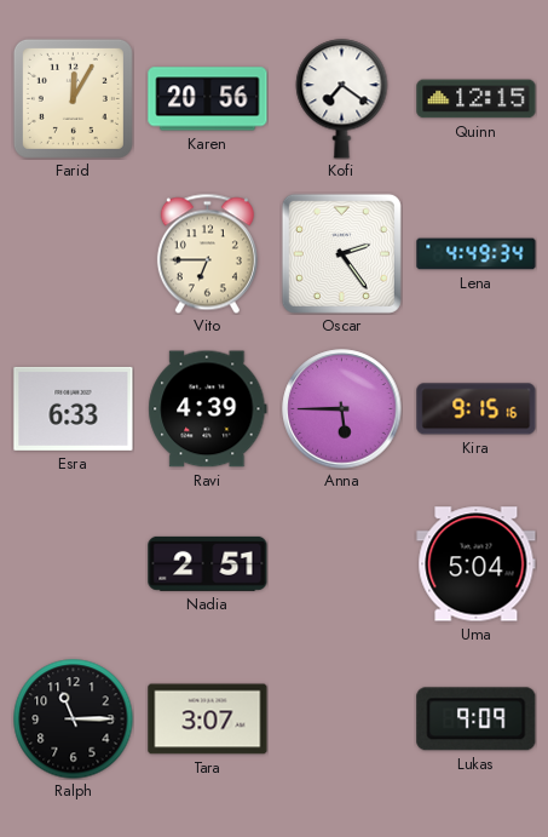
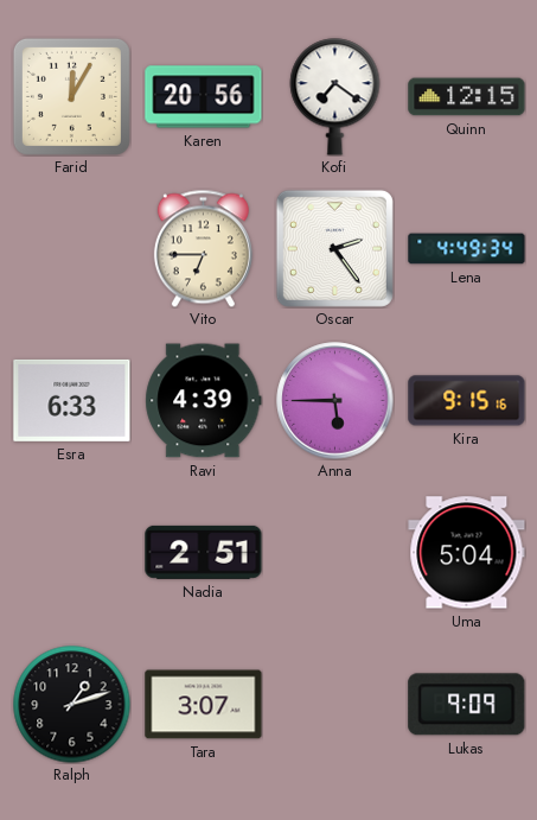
Ralph: 11:15 -> 1:12
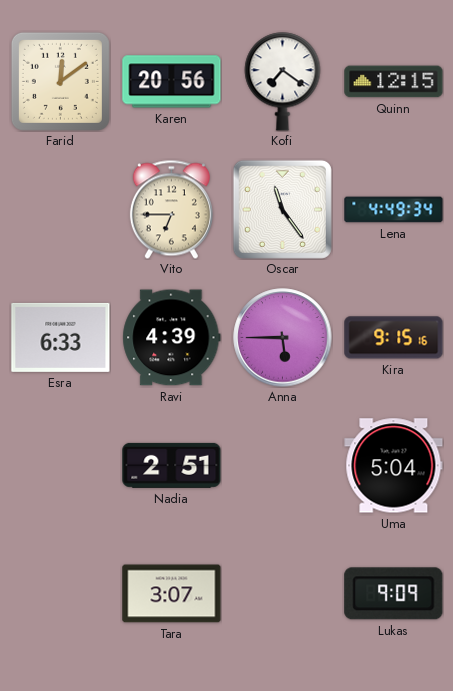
Farid: 12:05 -> 12:09
Oscar: 2:24 -> 11:24
Ralph: 1:12 -> none
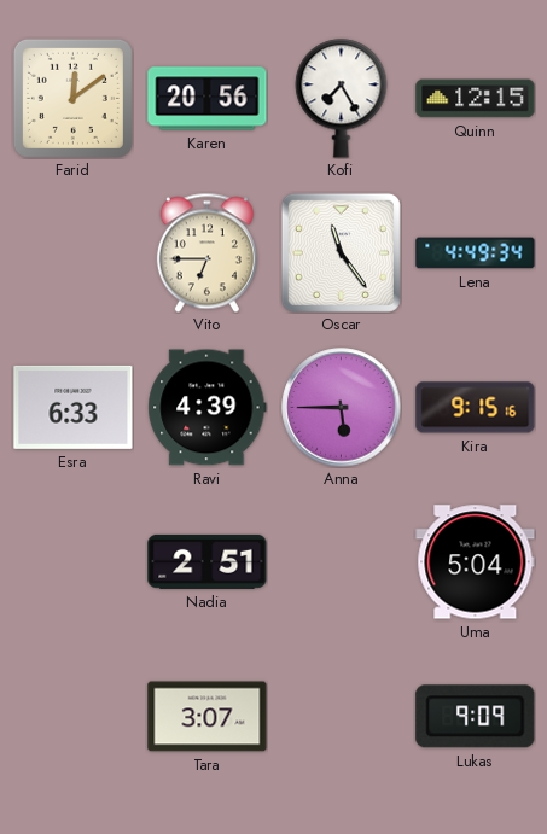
Kofi: 7:21 -> 7:25
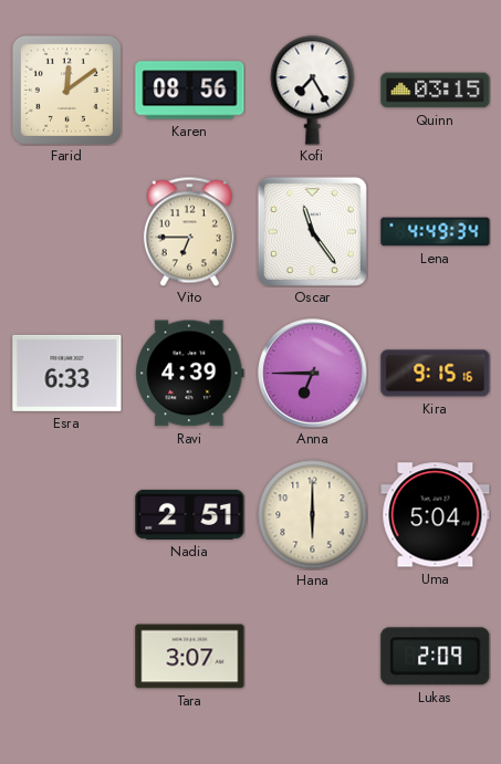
Karen: 20:56 -> 08:56
Quinn: 12:15 -> 03:15
Anna: 5:45 -> 6:45
Hana: none -> 6:00
Lukas: 9:09 -> 2:09
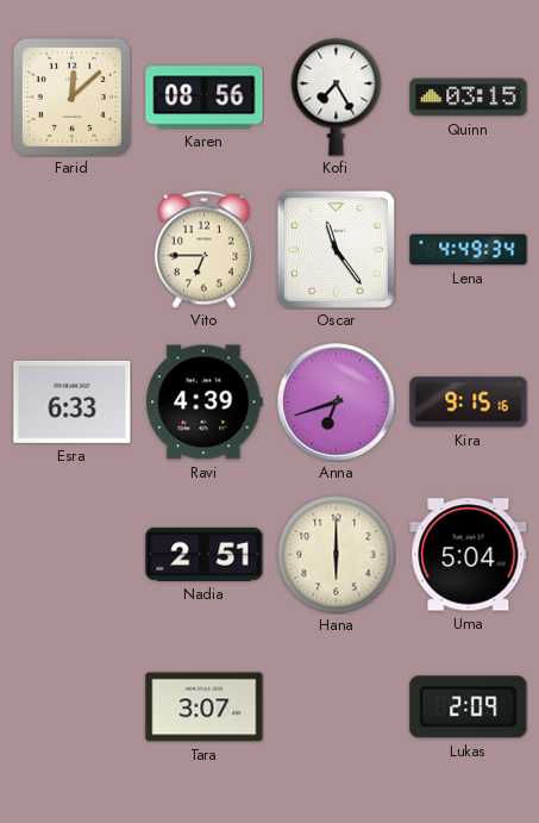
Farid: 12:09 -> 12:08
Anna: 6:45 -> 6:42
